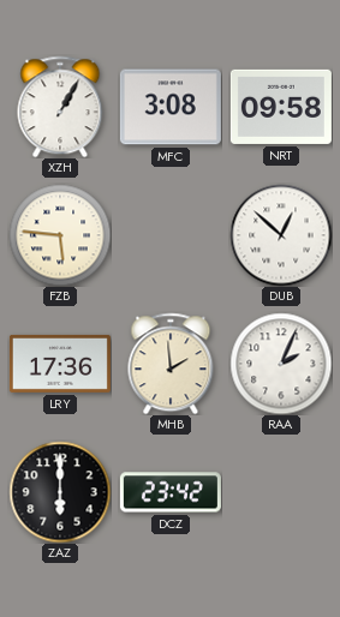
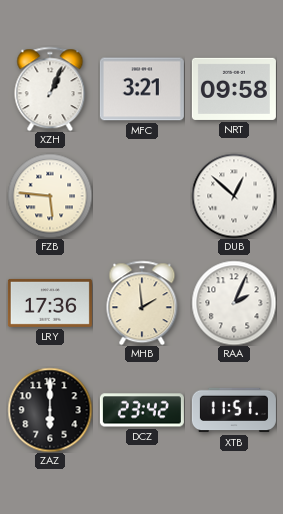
XZH: 1:05 -> 1:04
MFC: 3:08 -> 3:21
XTB: none -> 11:51
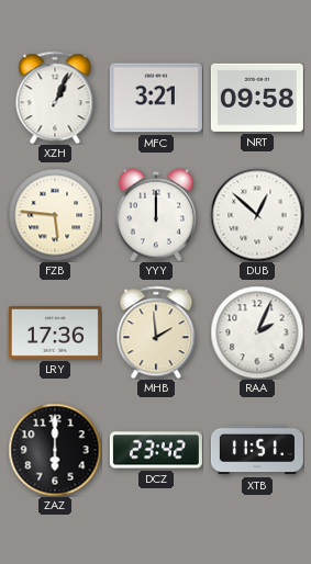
YYY: none -> 12:00
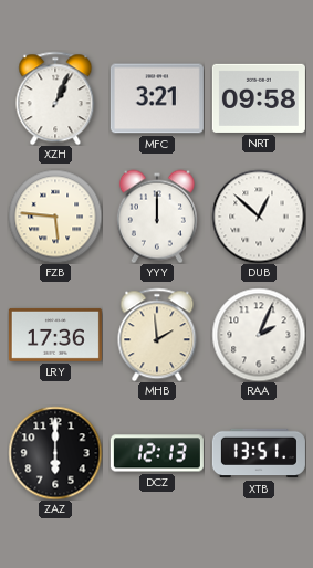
DCZ: 23:42 -> 12:13
XTB: 11:51 -> 13:51
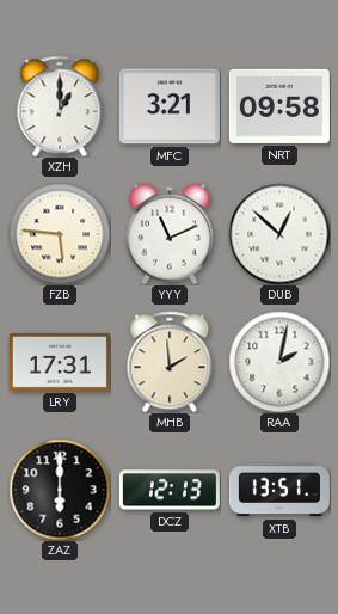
XZH: 1:04 -> 1:00
YYY: 12:00 -> 11:11
LRY: 17:36 -> 17:31
RAA: 2:04 -> 2:02
